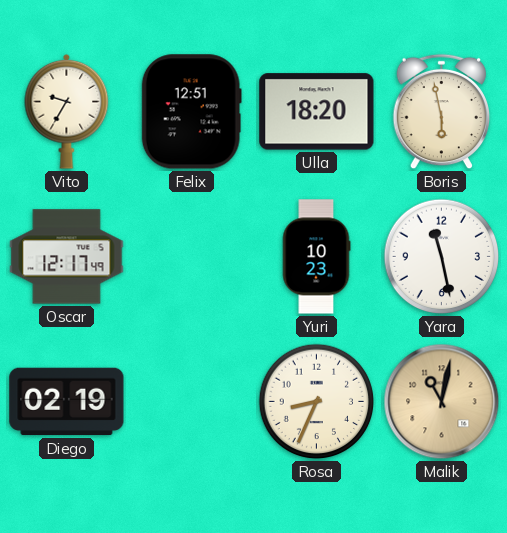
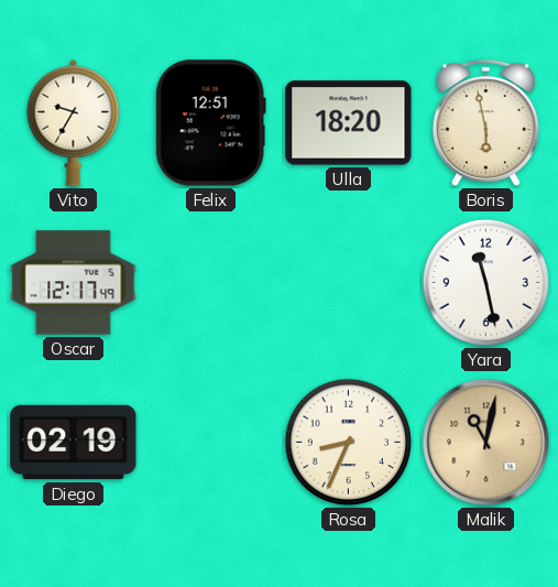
Yuri: 10:23 -> none
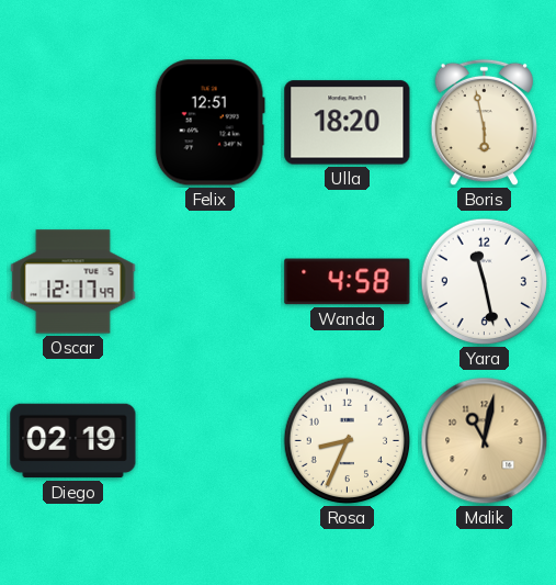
Vito: 9:35 -> none
Wanda: none -> 4:58
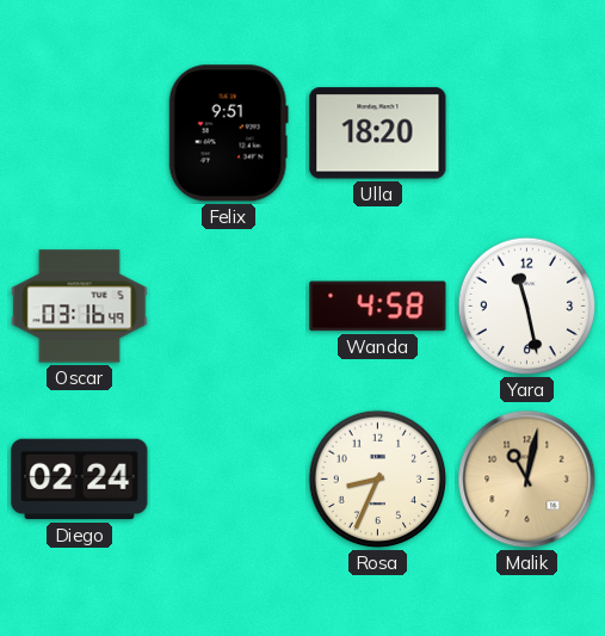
Felix: 12:51 -> 9:51
Boris: 5:58 -> none
Oscar: 12:17 -> 03:16
Diego: 02:19 -> 02:24
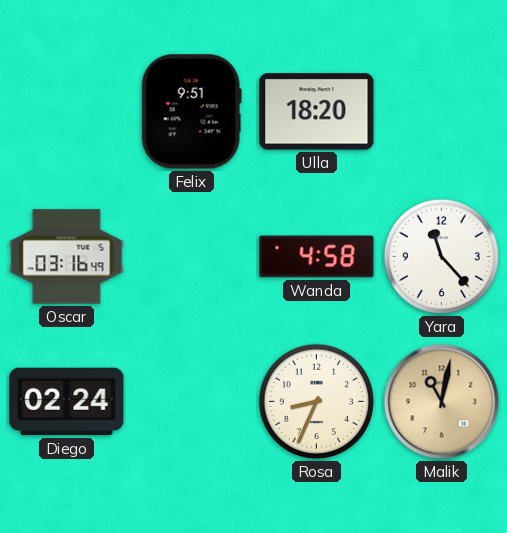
Yara: 11:28 -> 11:23
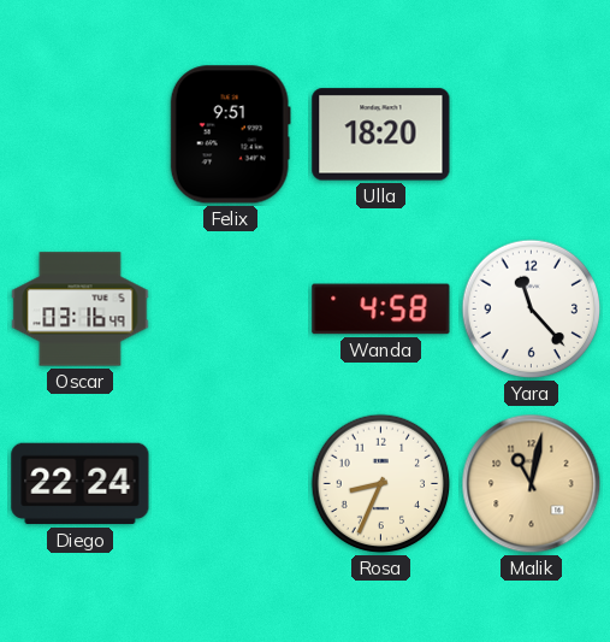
Diego: 02:24 -> 22:24
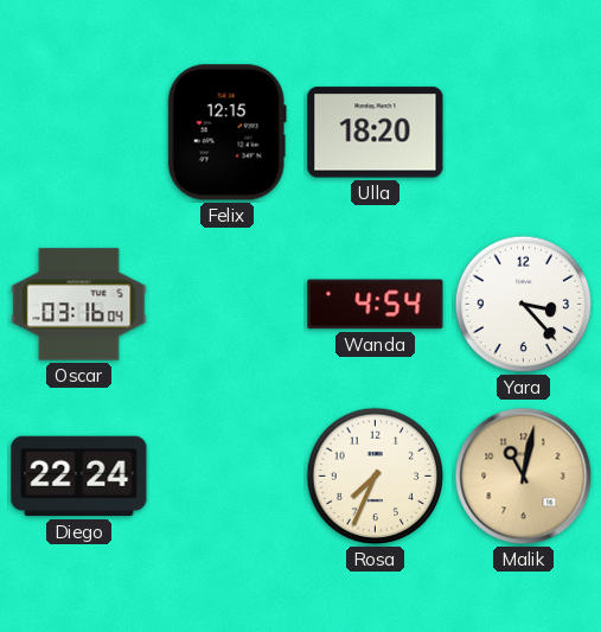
Felix: 9:51 -> 12:15
Oscar: 03:16:49 -> 03:16:04
Wanda: 4:58 -> 4:54
Yara: 11:23 -> 3:23
Rosa: 8:34 -> 7:34
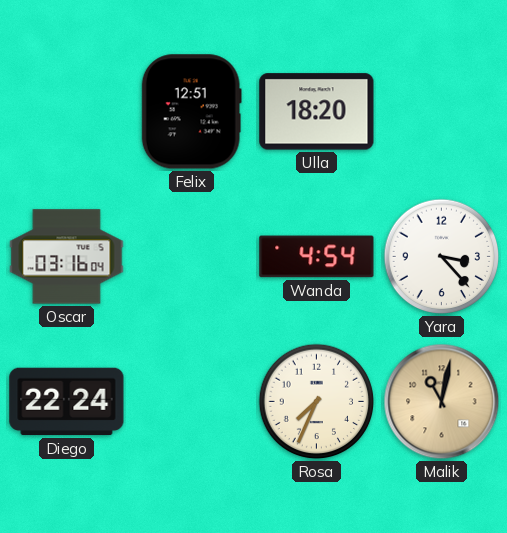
Felix: 12:15 -> 12:51
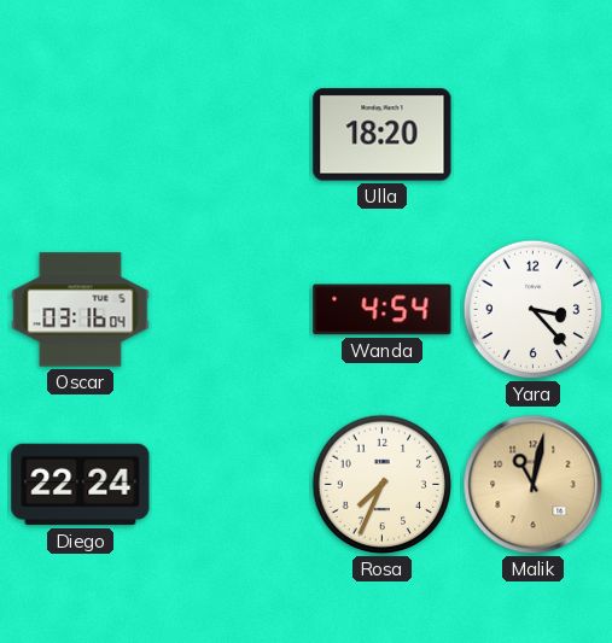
Felix: 12:51 -> none
